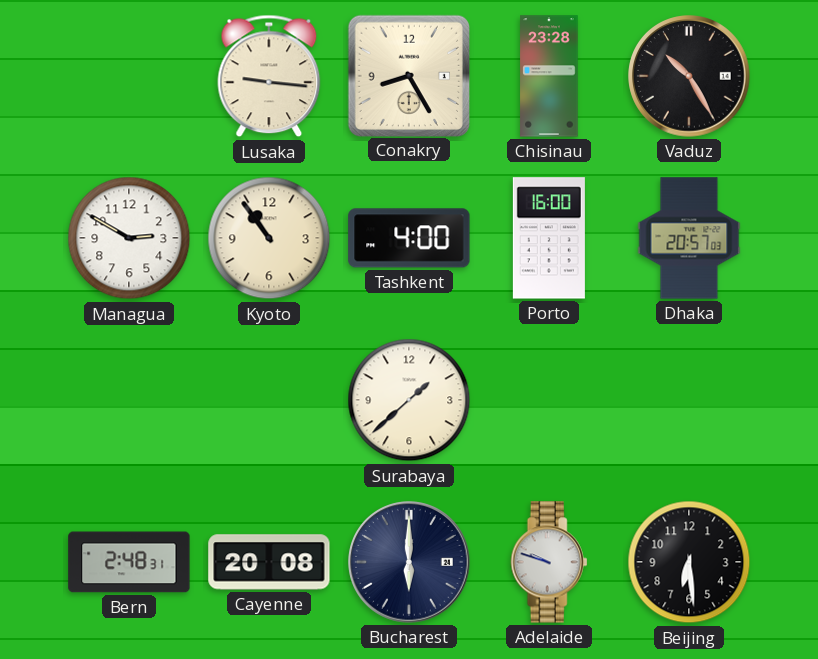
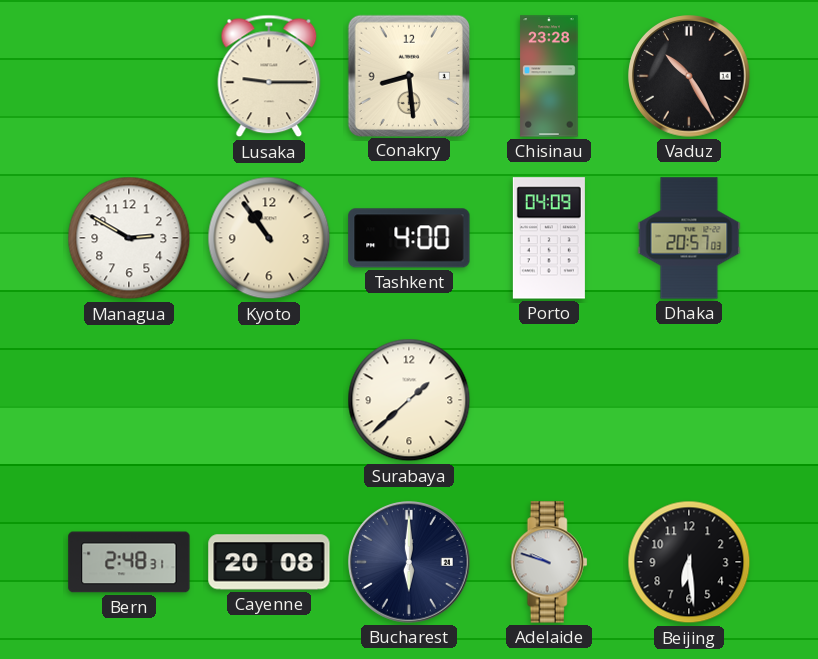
Lusaka: 9:16 -> 9:15
Conakry: 8:25 -> 8:29
Porto: 16:00 -> 04:09
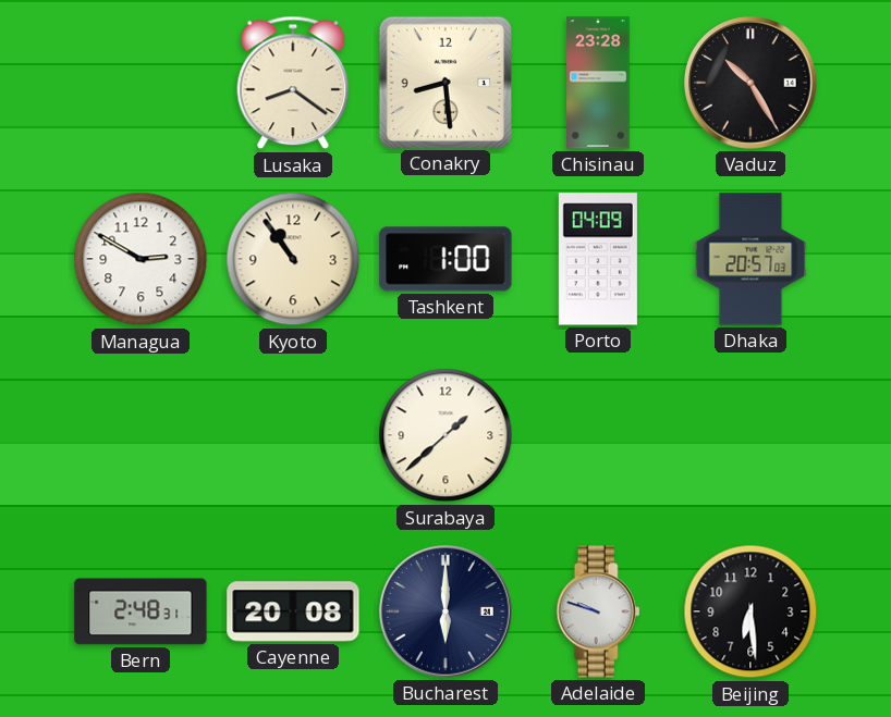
Lusaka: 9:15 -> 8:21
Tashkent: 4:00 -> 1:00
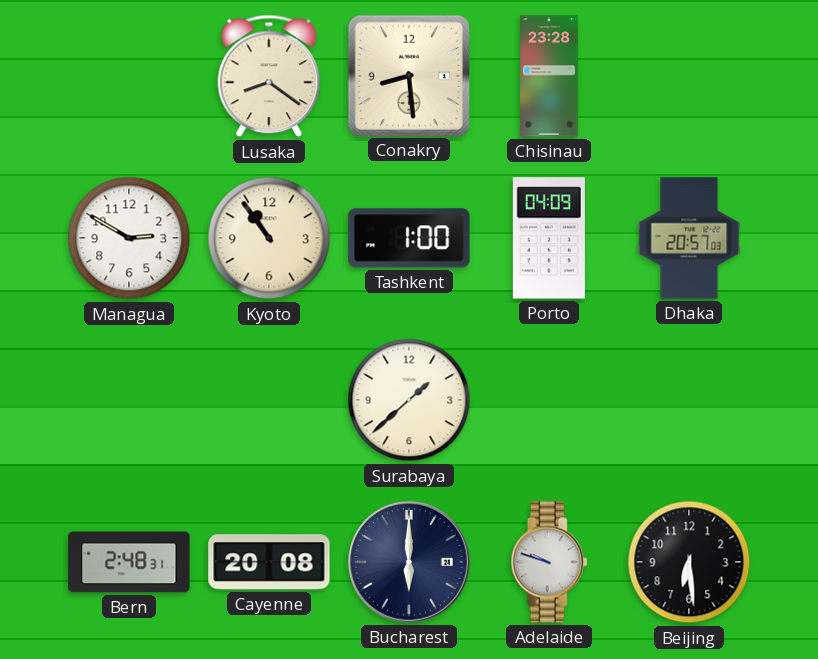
Vaduz: 10:25 -> none
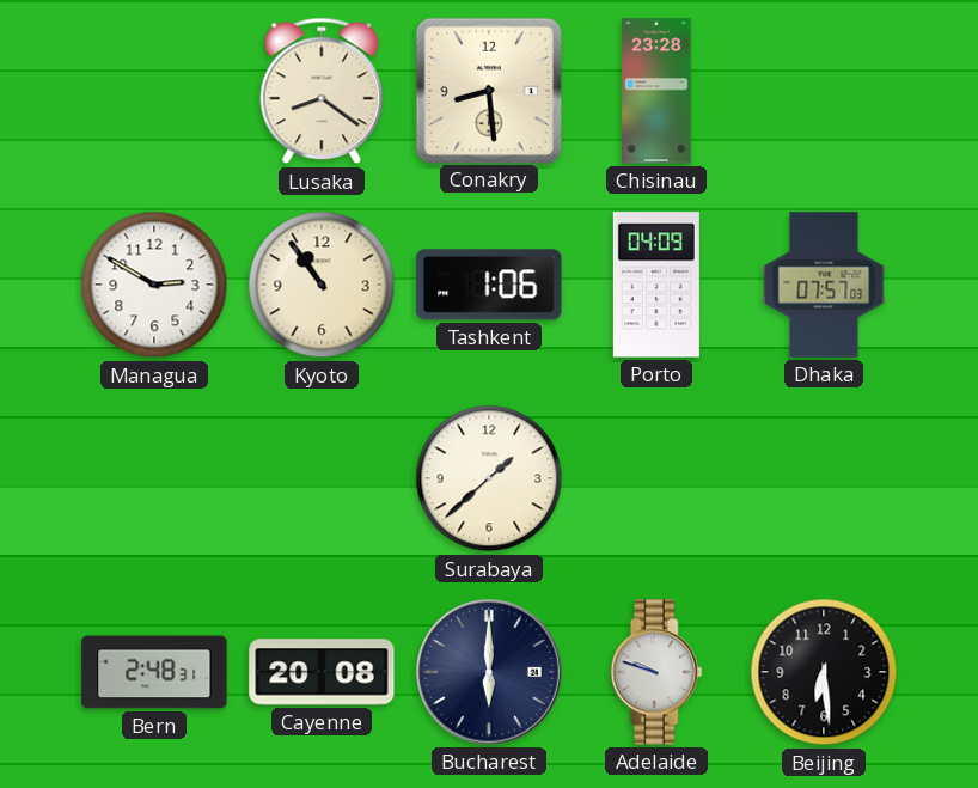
Tashkent: 1:00 -> 1:06
Dhaka: 20:57 -> 07:57
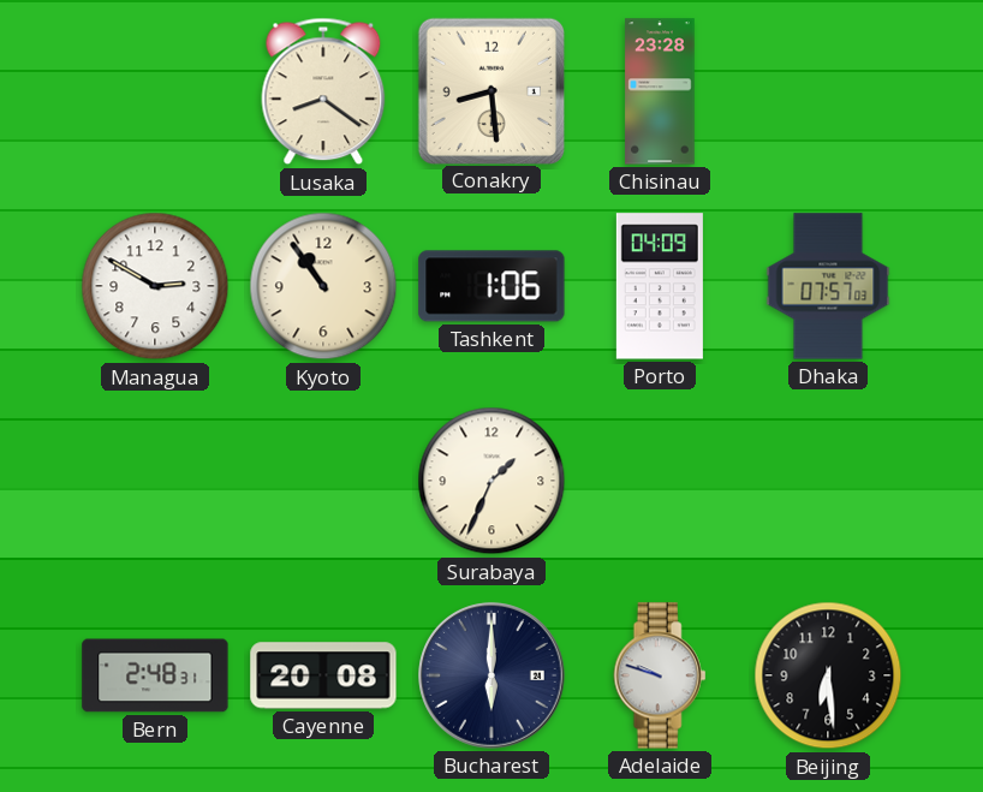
Surabaya: 1:38 -> 1:34
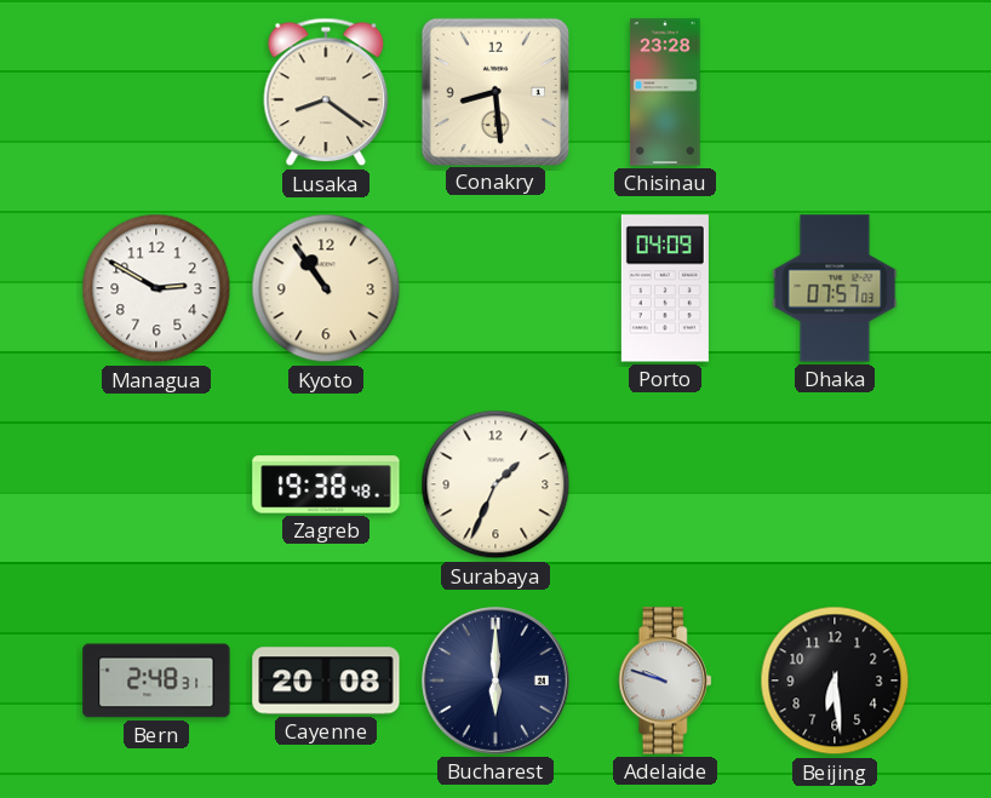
Tashkent: 1:06 -> none
Zagreb: none -> 19:38
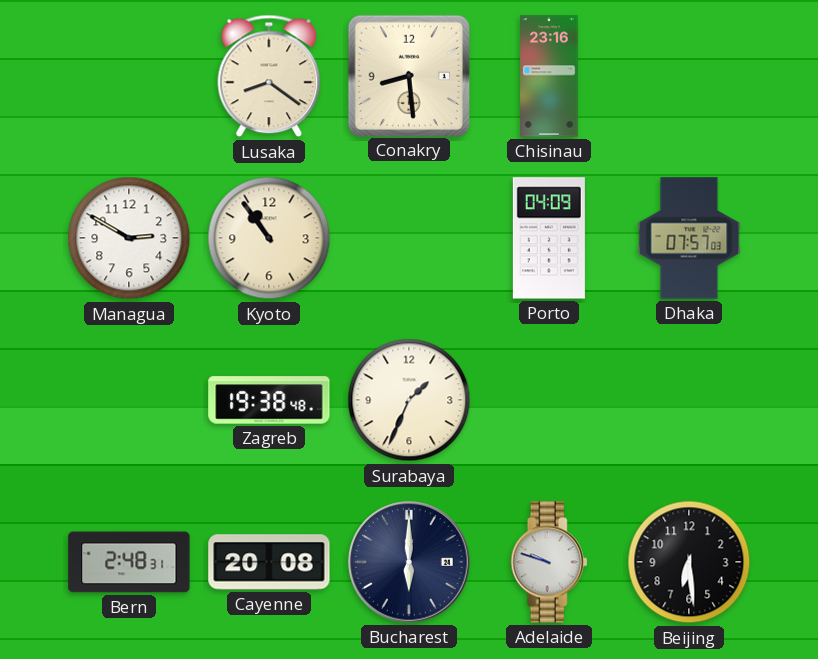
Chisinau: 23:28 -> 23:16
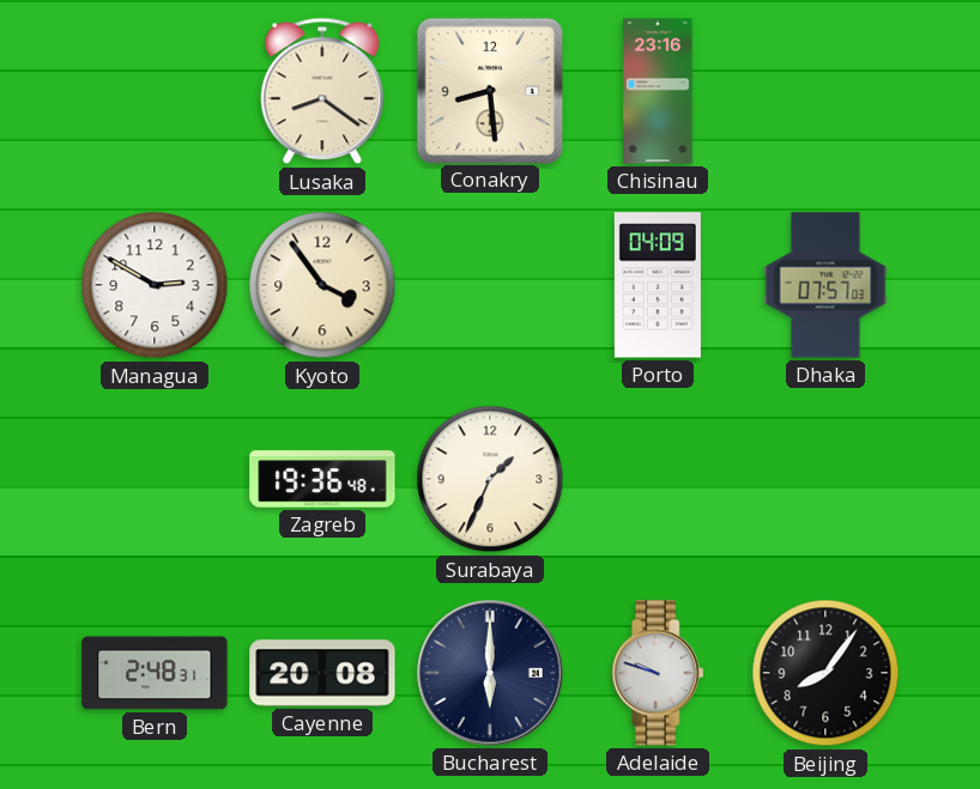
Kyoto: 10:54 -> 3:54
Zagreb: 19:38 -> 19:36
Beijing: 6:29 -> 8:06
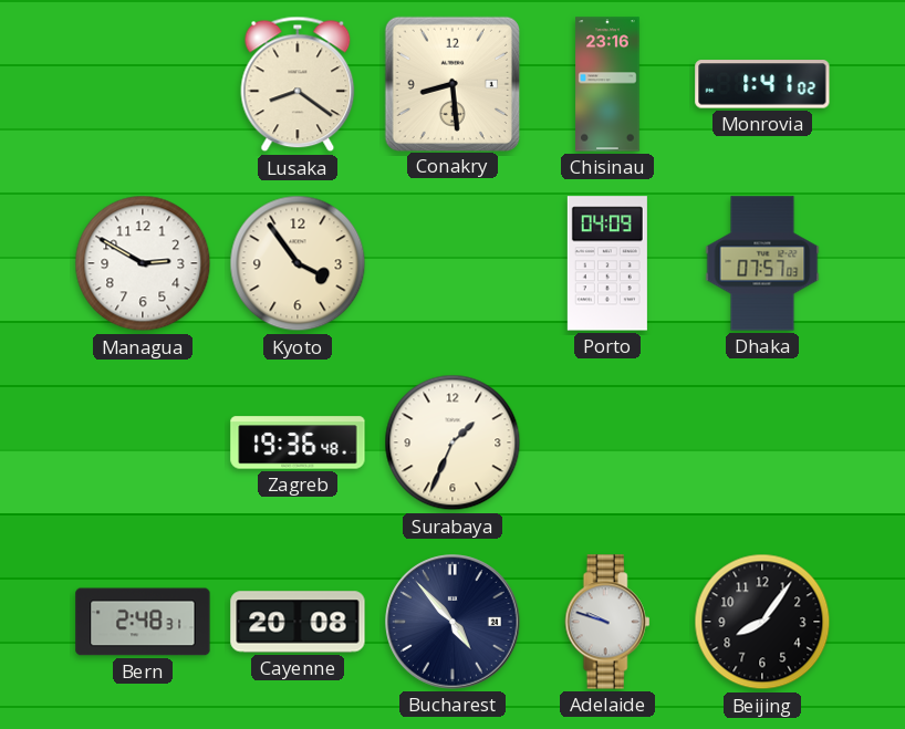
Monrovia: none -> 1:41
Bucharest: 6:00 -> 4:53
